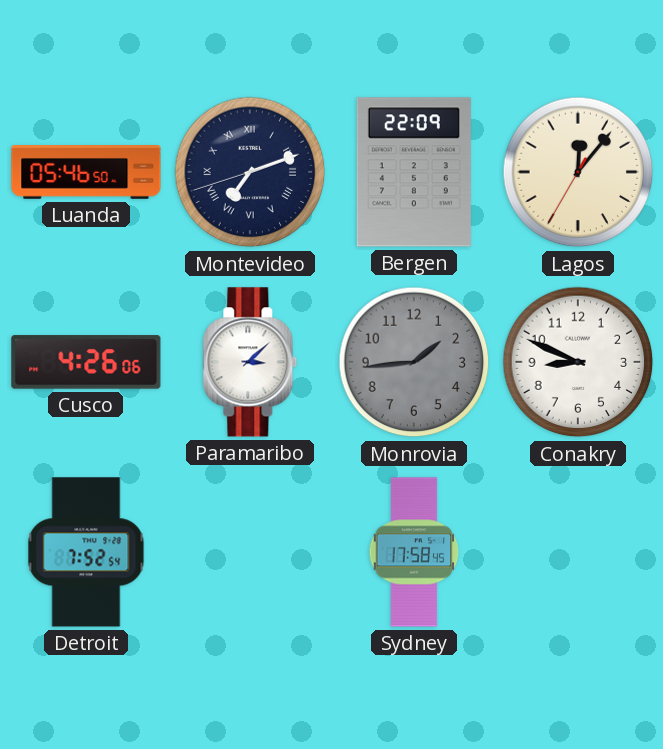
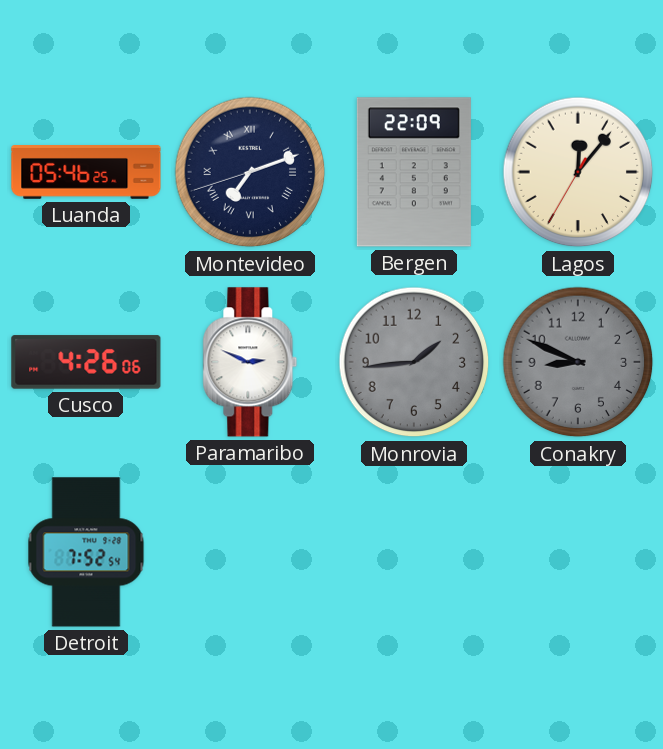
Luanda: 05:46:50 -> 05:46:25
Paramaribo: 3:08 -> 2:49
Conakry dial: white -> grey
Sydney: 17:58 -> none
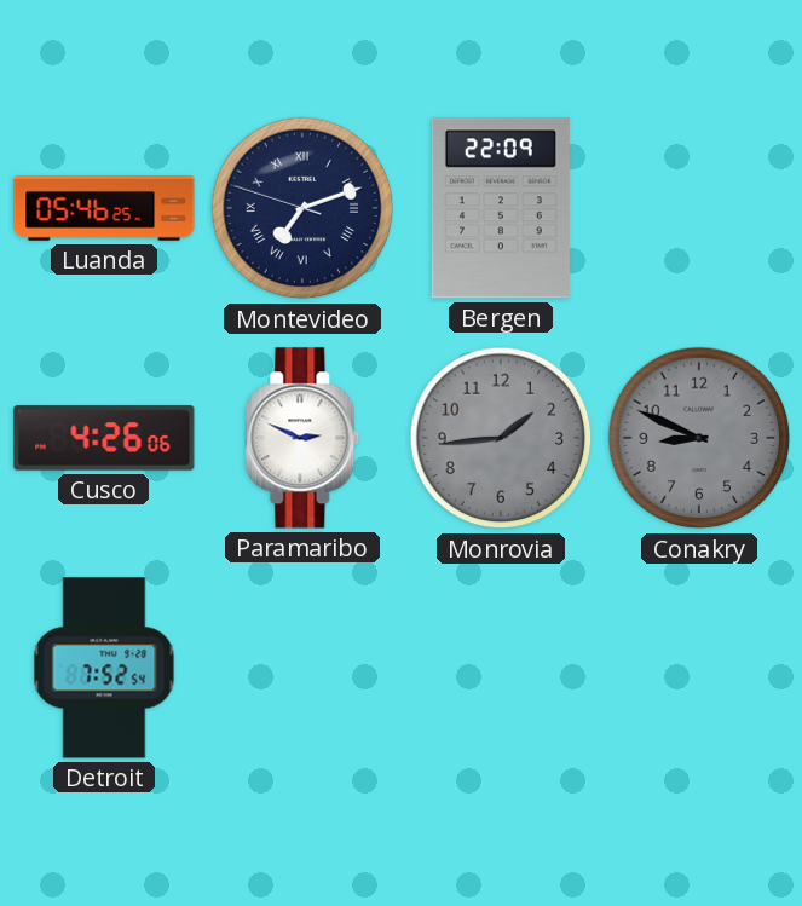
Montevideo: 7:11:42 -> 7:11:48
Lagos: 12:06 -> none
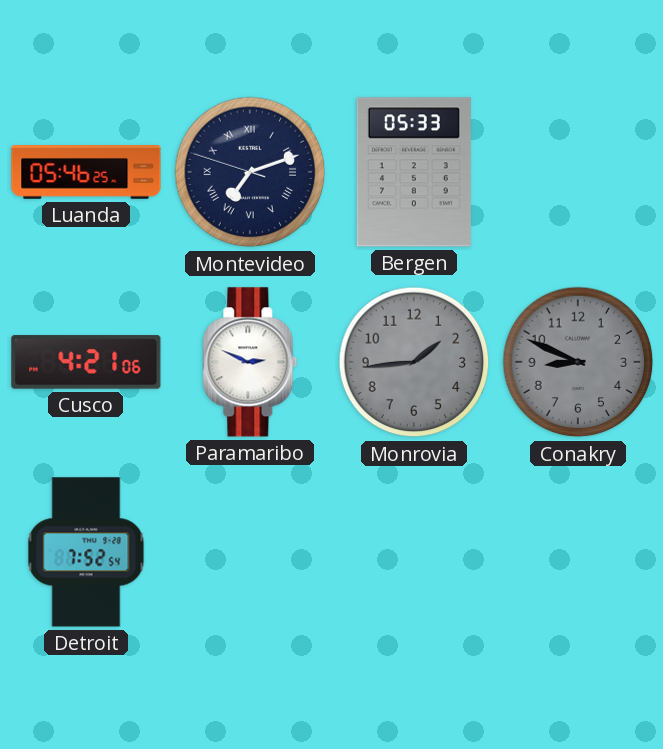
Bergen: 22:09 -> 05:33
Cusco: 4:26 -> 4:21
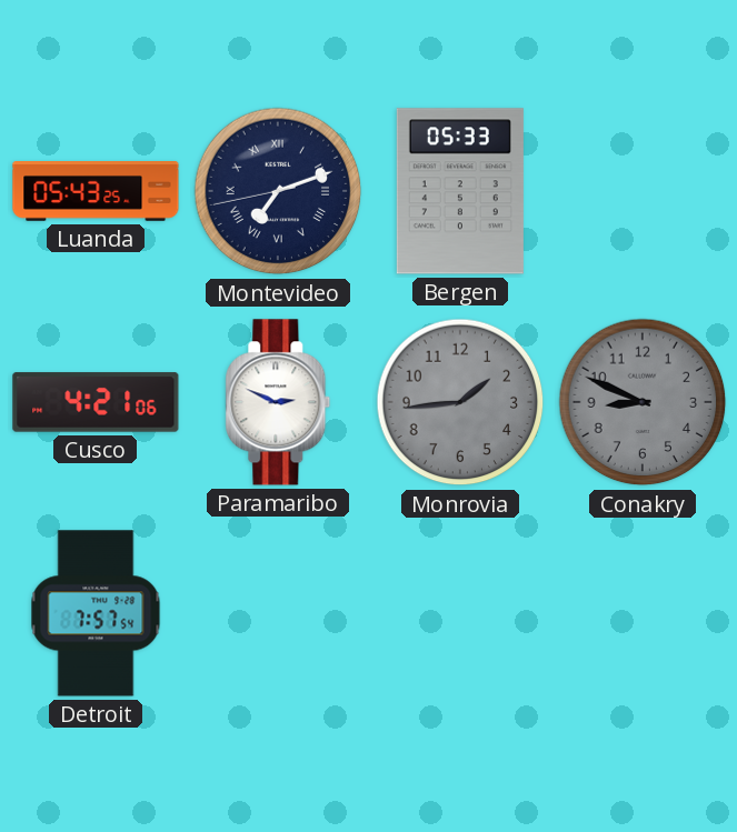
Luanda: 05:46 -> 05:43
Montevideo: 7:11:48 -> 7:11:43
Detroit: 7:52 -> 7:57
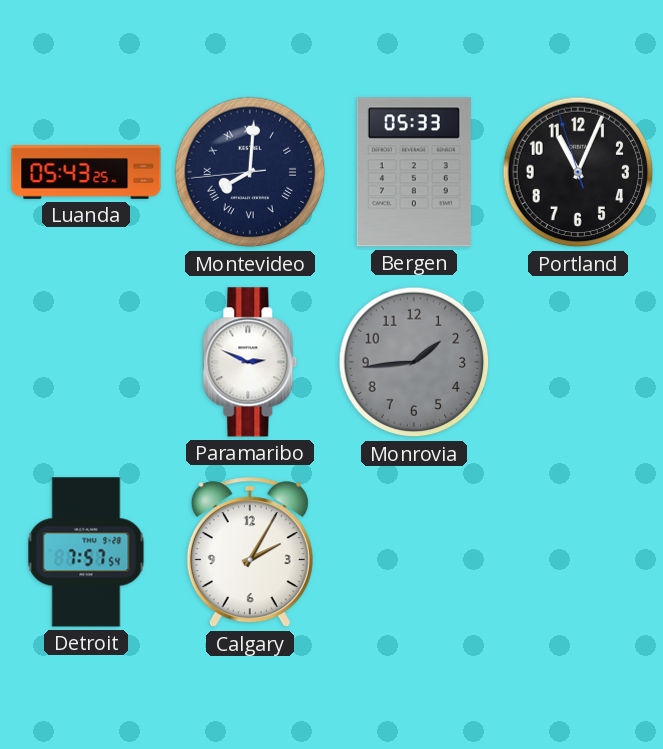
Montevideo: 7:11 -> 8:00
Portland: none -> 11:03
Cusco: 4:21 -> none
Conakry: 8:49 -> none
Calgary: none -> 2:05
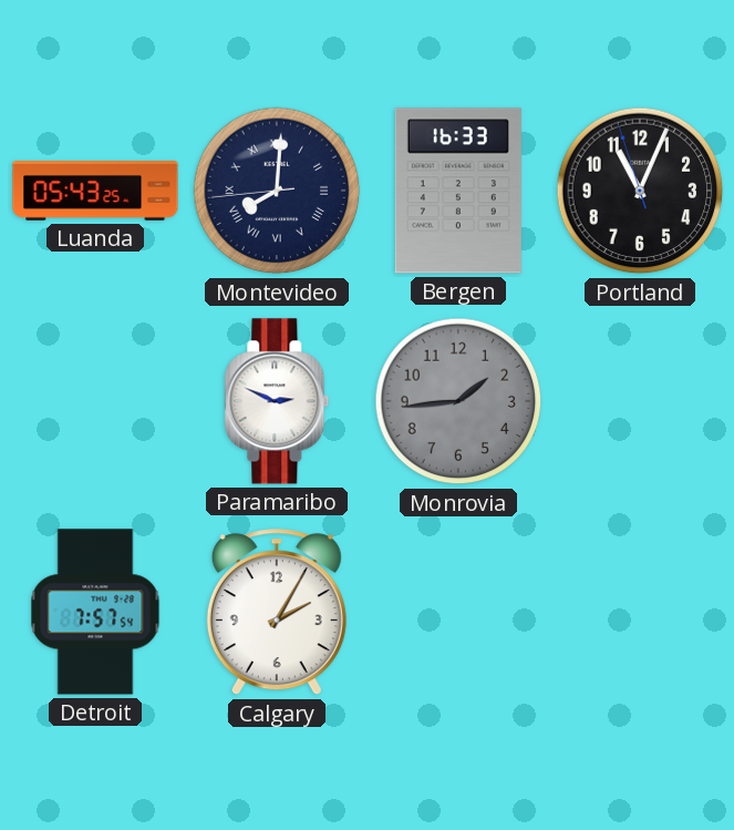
Bergen: 05:33 -> 16:33
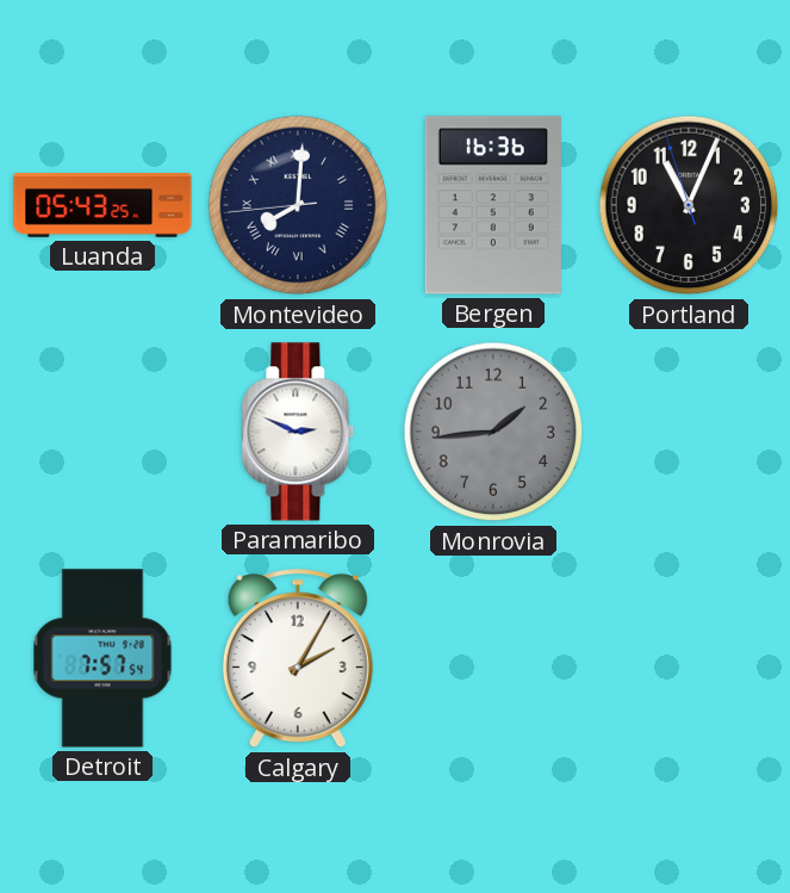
Bergen: 16:33 -> 16:36
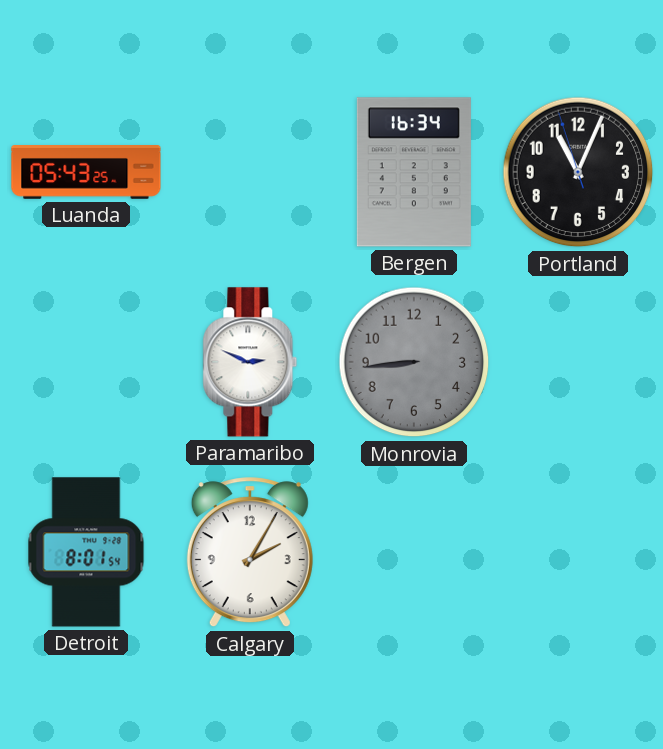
Montevideo: 8:00 -> none
Bergen: 16:36 -> 16:34
Monrovia: 1:44 -> 8:44
Detroit: 7:57 -> 8:01
